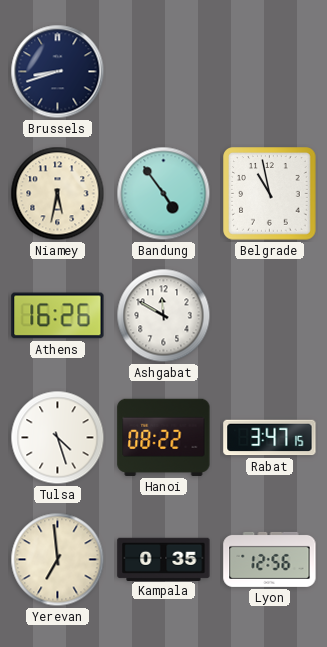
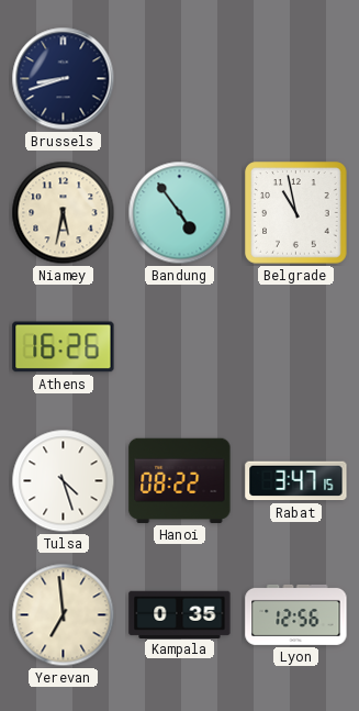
Ashgabat: 11:50 -> none
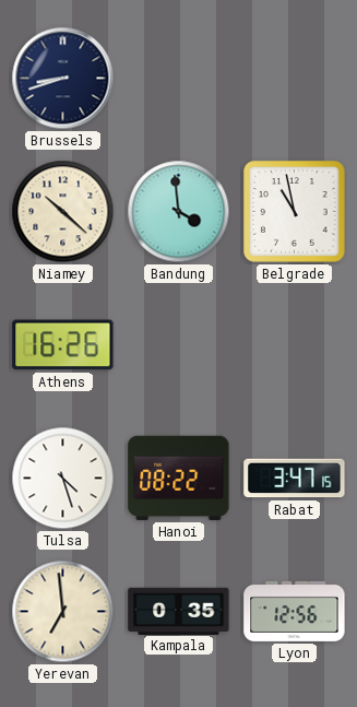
Niamey: 5:32 -> 10:22
Bandung: 4:54 -> 3:59
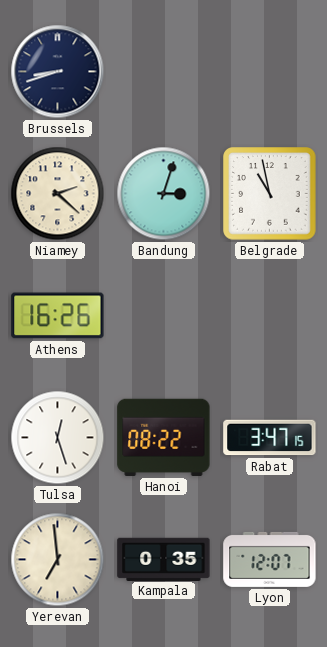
Niamey: 10:22 -> 2:22
Bandung: 3:59 -> 3:03
Tulsa: 4:27 -> 12:27
Lyon: 12:56 -> 12:07
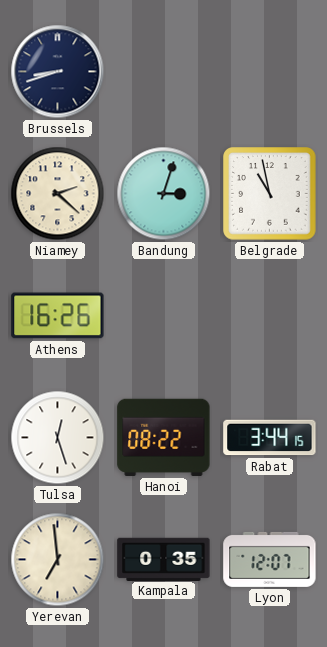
Rabat: 3:47 -> 3:44
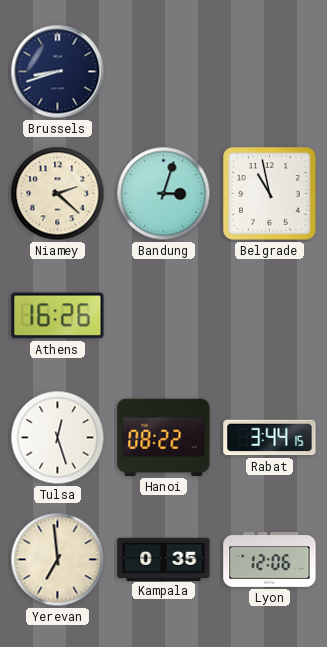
Lyon: 12:07 -> 12:06
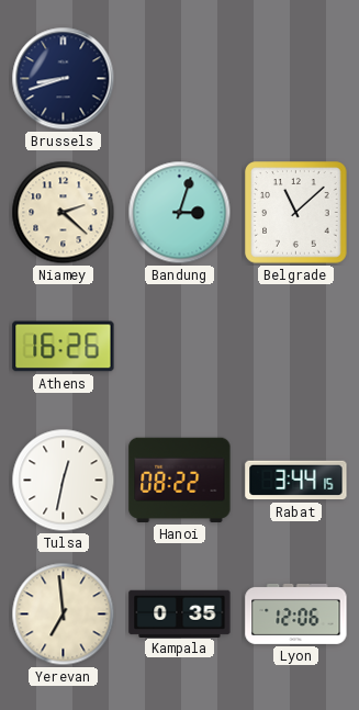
Belgrade: 10:58 -> 11:08
Tulsa: 12:27 -> 12:32
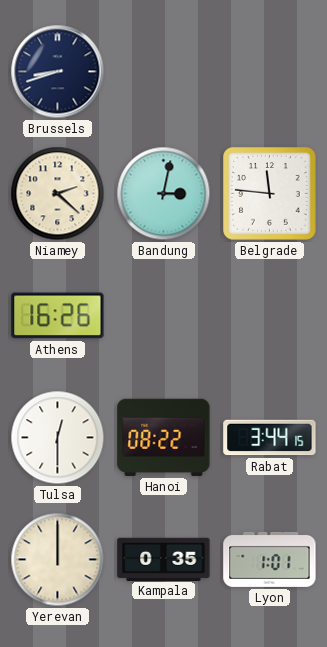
Bandung: 3:03 -> 3:02
Belgrade: 11:08 -> 11:46
Tulsa: 12:32 -> 12:30
Yerevan: 6:59 -> 12:00
Lyon: 12:06 -> 1:01
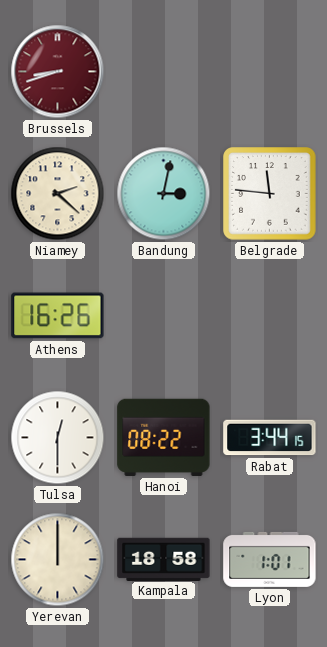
Brussels dial: navy -> burgundy
Kampala: 0:35 -> 18:58
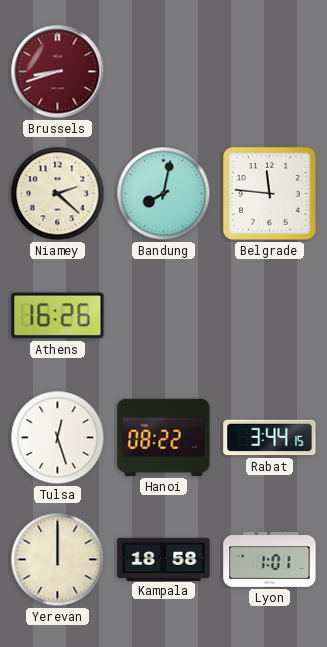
Bandung: 3:02 -> 8:02
Tulsa: 12:30 -> 12:27
